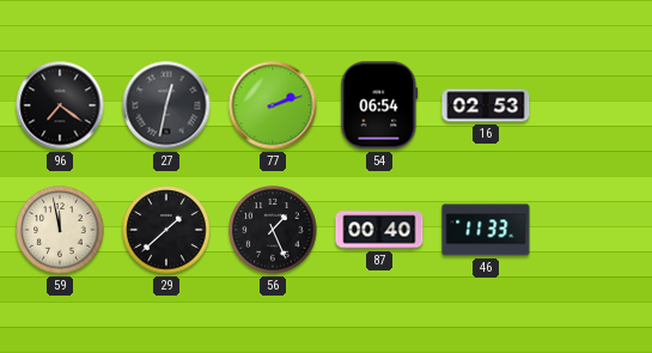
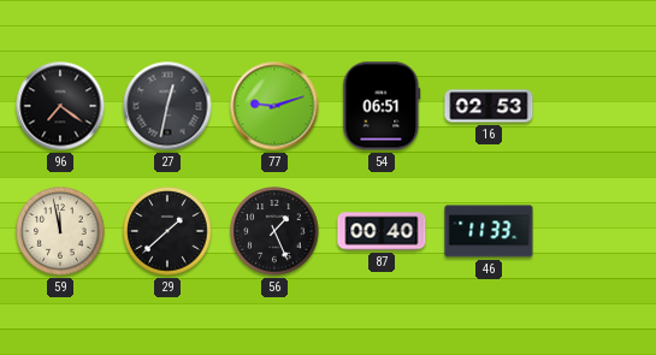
77: 2:12 -> 9:12
54: 06:54 -> 06:51
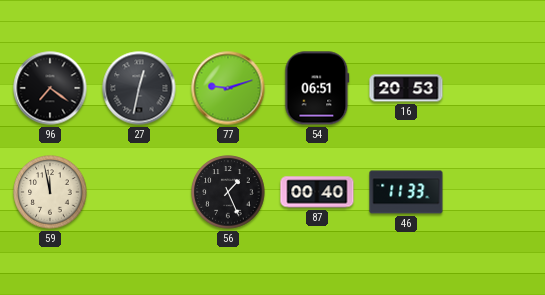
16: 02:53 -> 20:53
29: 1:38 -> none
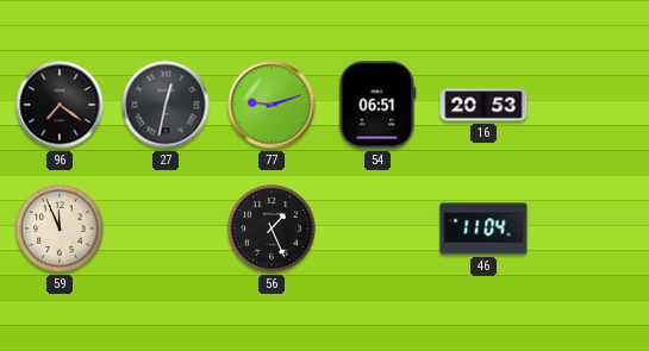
59: 11:58 -> 11:56
87: 00:40 -> none
46: 11:33 -> 11:04
